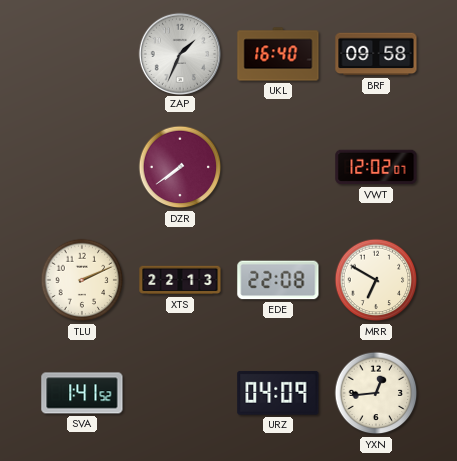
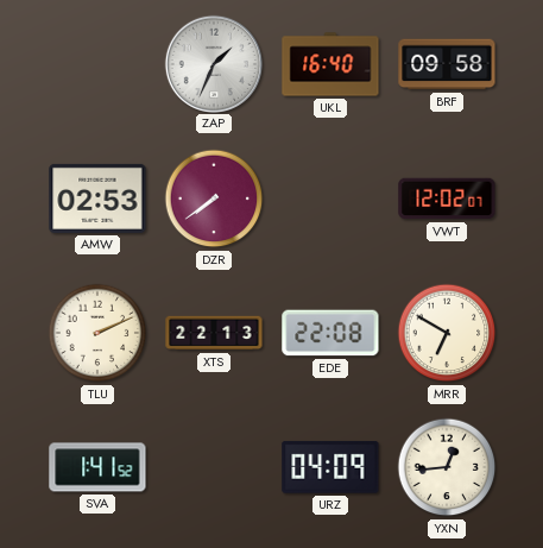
AMW: none -> 02:53
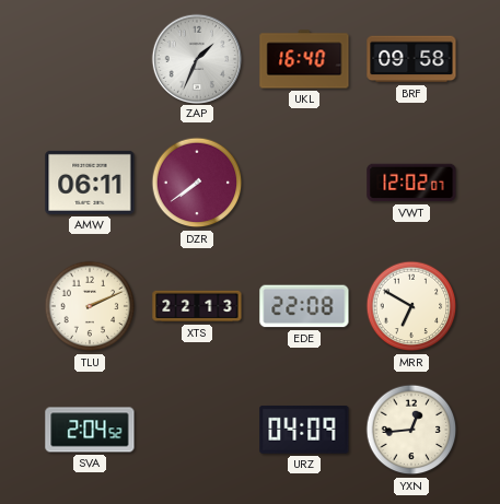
AMW: 02:53 -> 06:11
SVA: 1:41 -> 2:04
